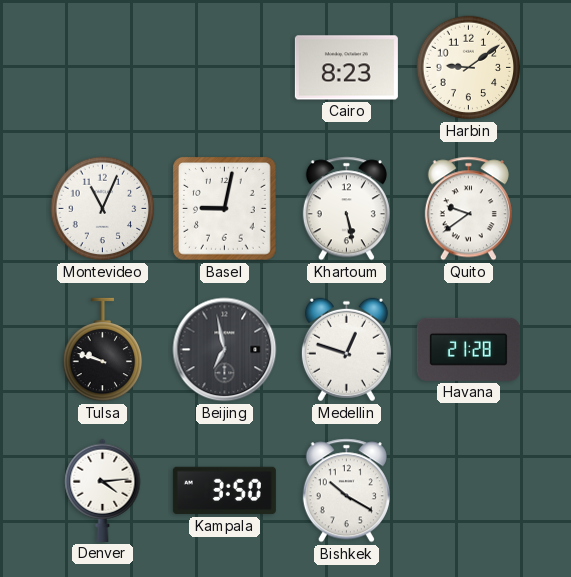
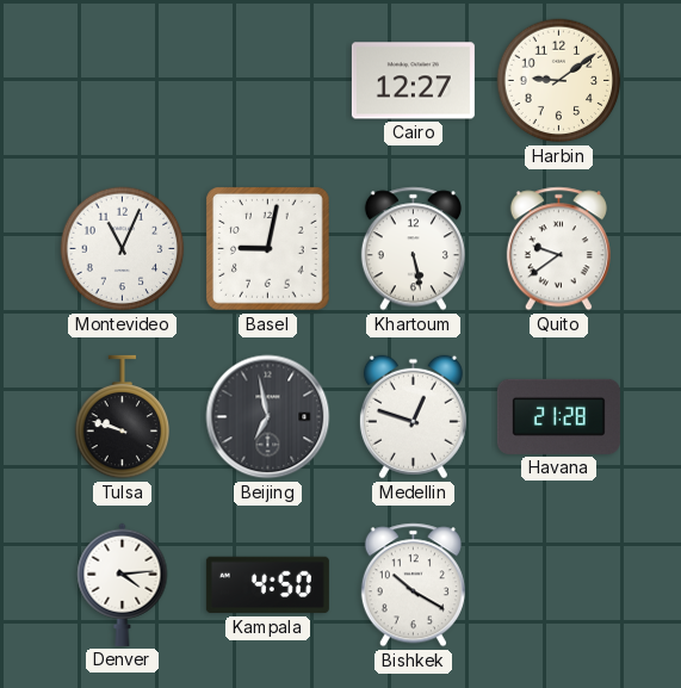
Cairo: 8:23 -> 12:27
Kampala: 3:50 -> 4:50
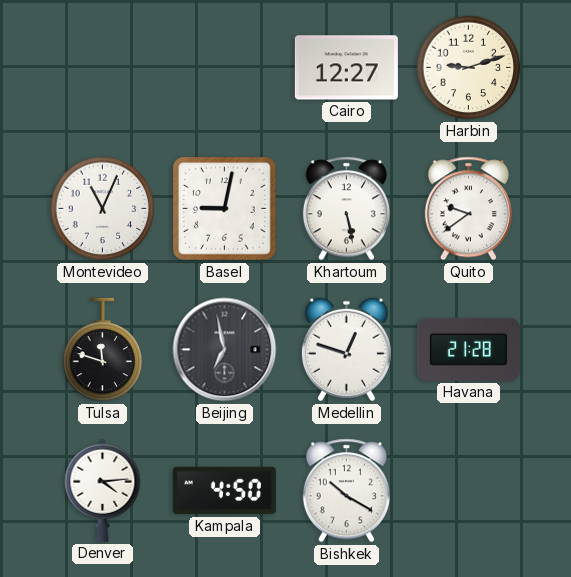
Harbin: 9:09 -> 9:12
Tulsa: 9:48 -> 11:48
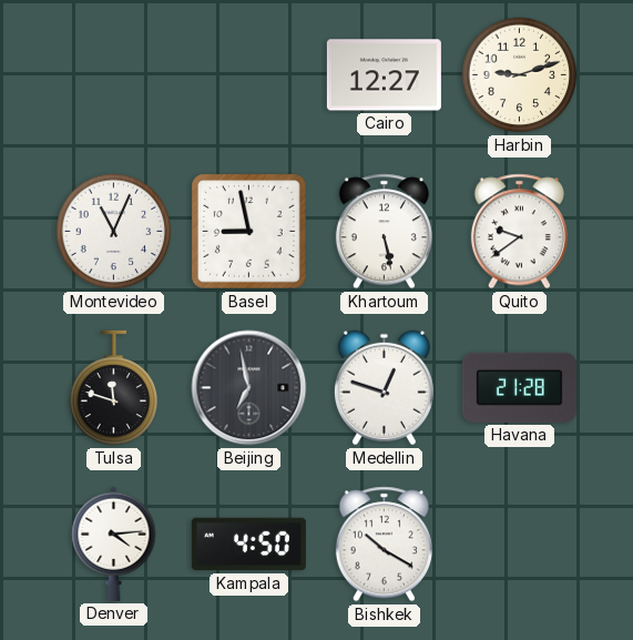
Basel: 9:02 -> 8:58
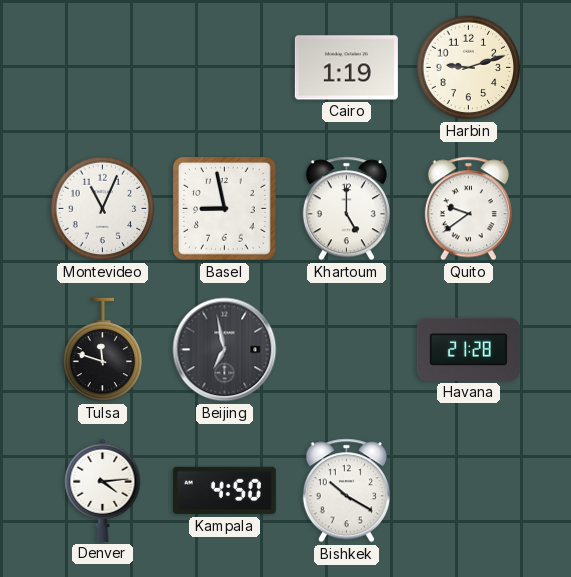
Cairo: 12:27 -> 1:19
Khartoum: 5:28 -> 5:00
Medellin: 12:48 -> none
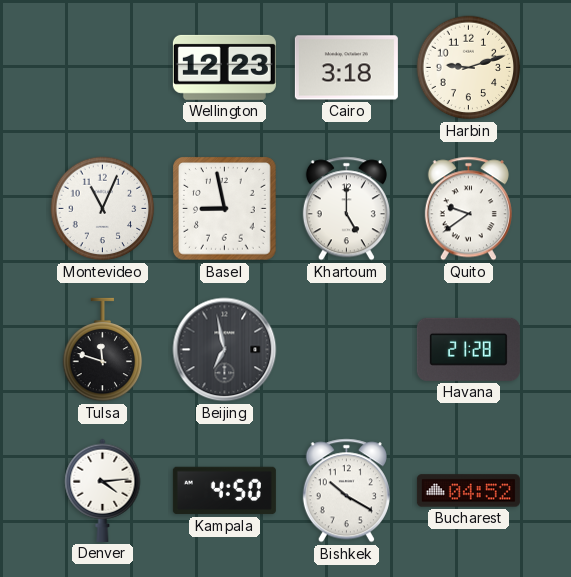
Wellington: none -> 12:23
Cairo: 1:19 -> 3:18
Bucharest: none -> 04:52
